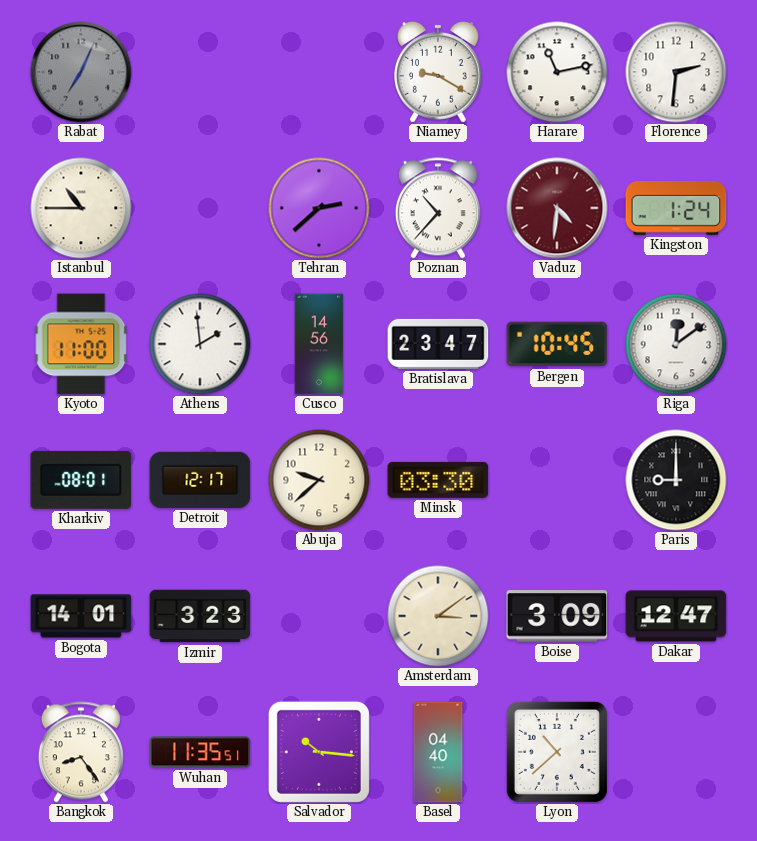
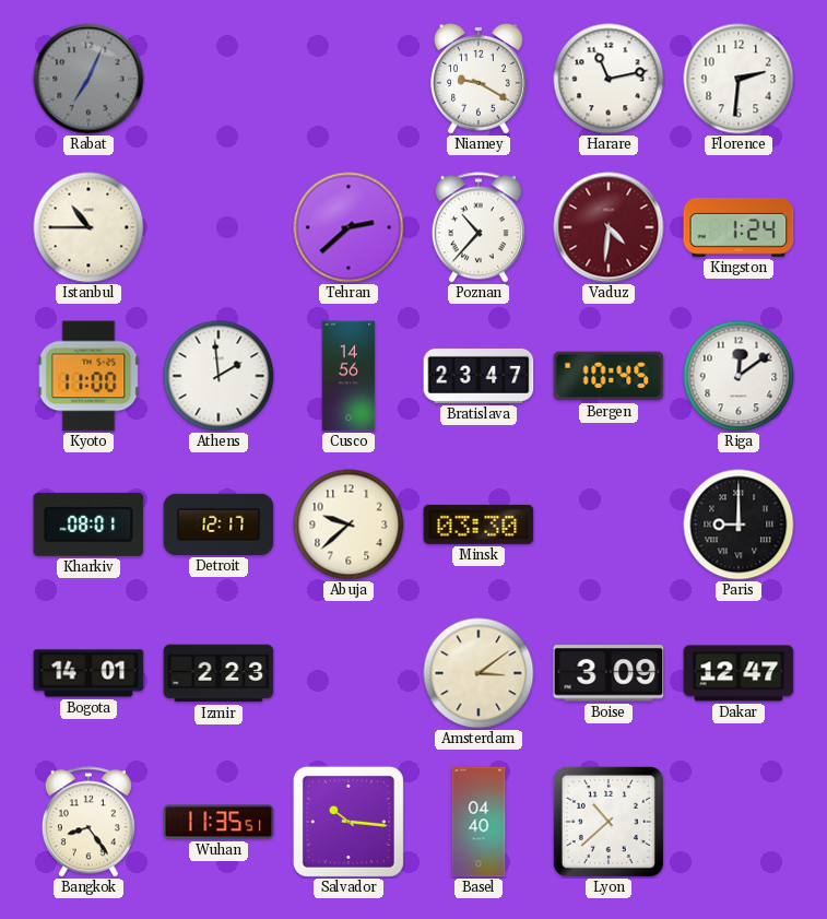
Izmir: 3:23 -> 2:23
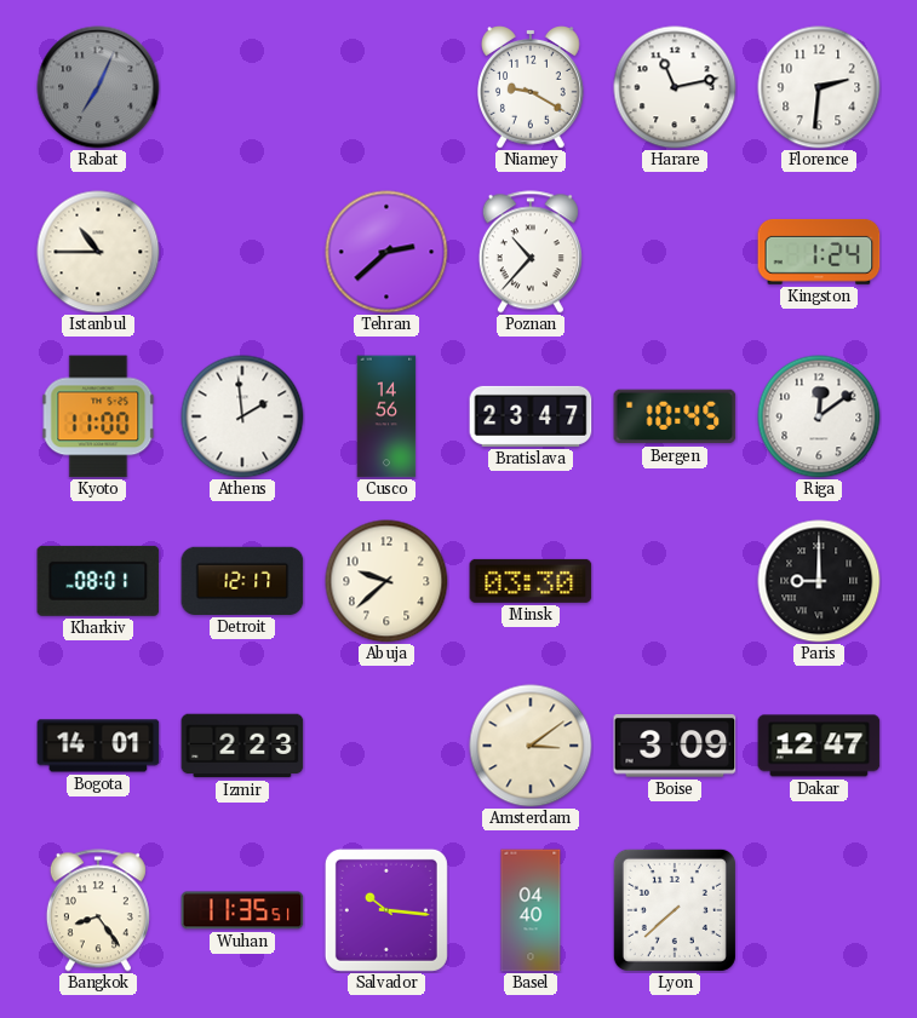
Vaduz: 4:31 -> none
Lyon: 10:38 -> 7:38
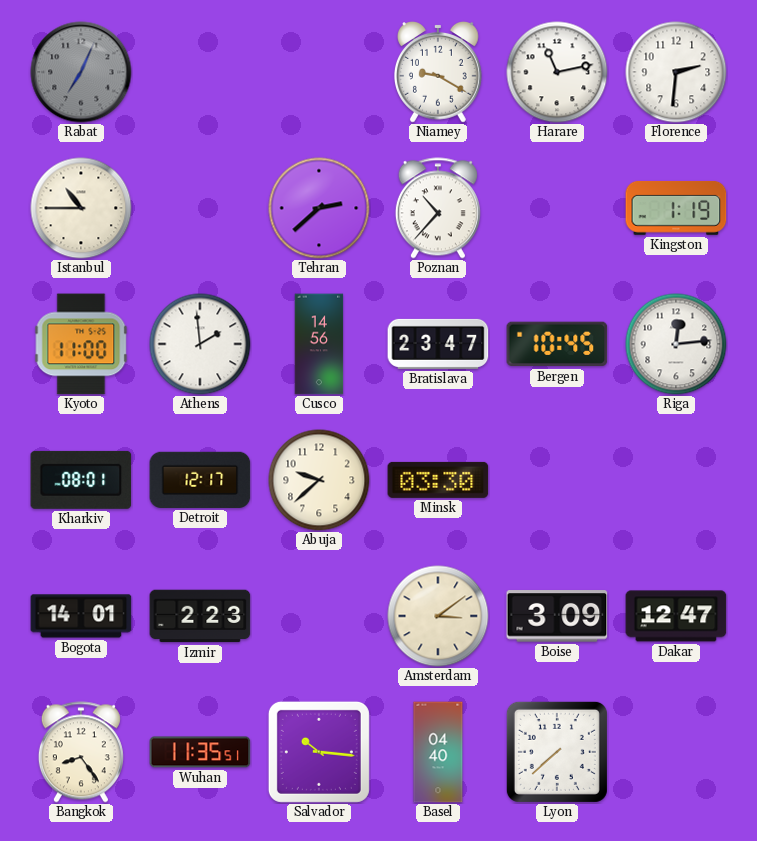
Kingston: 1:24 -> 1:19
Riga: 12:09 -> 12:14
Paris: 9:00 -> none
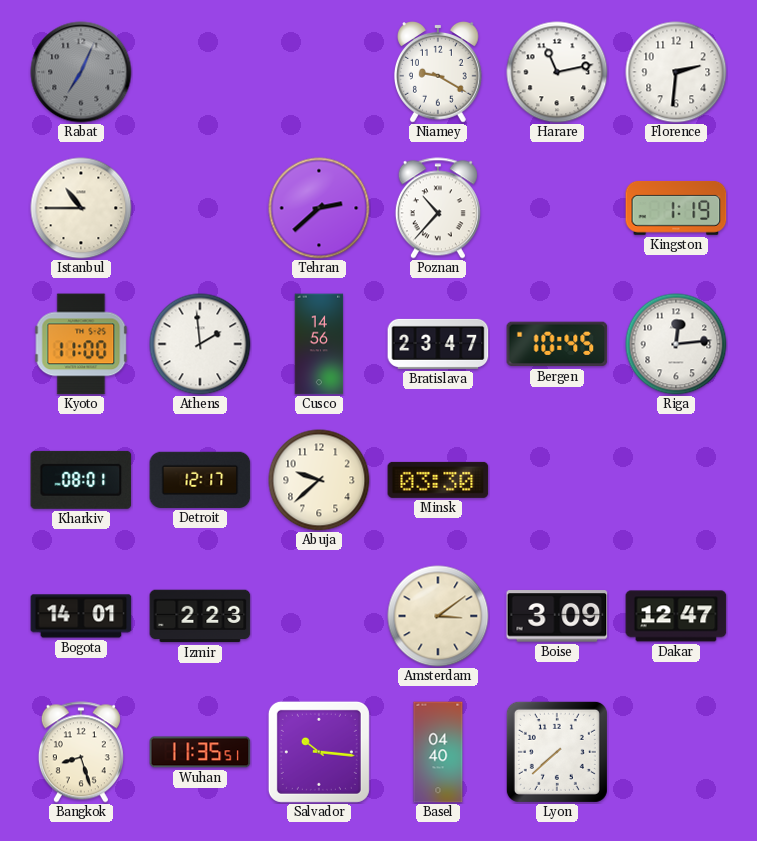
Bangkok: 8:24 -> 8:27
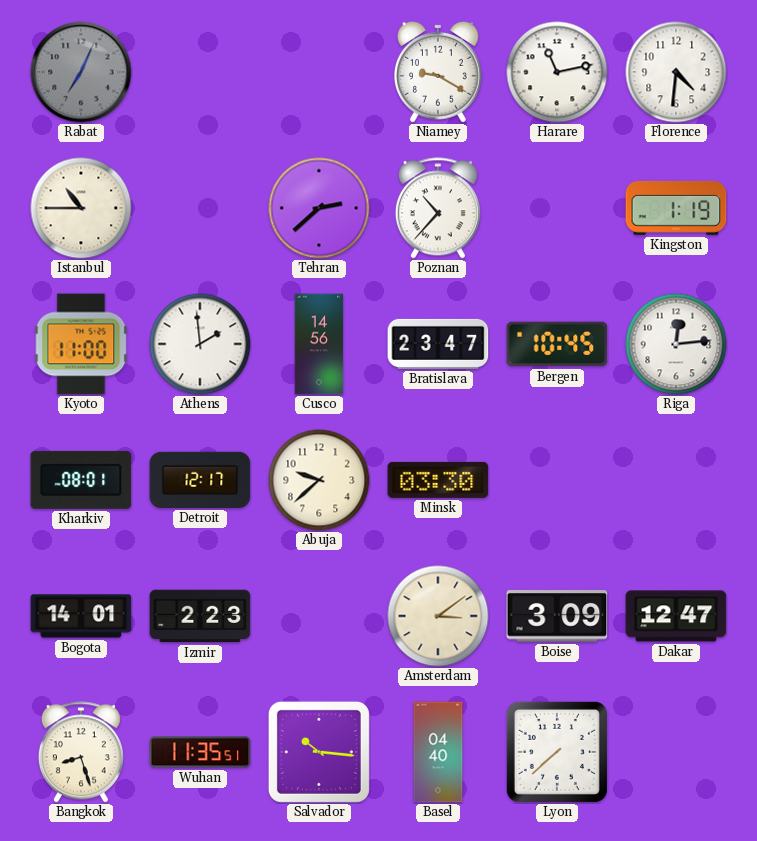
Florence: 2:31 -> 4:31
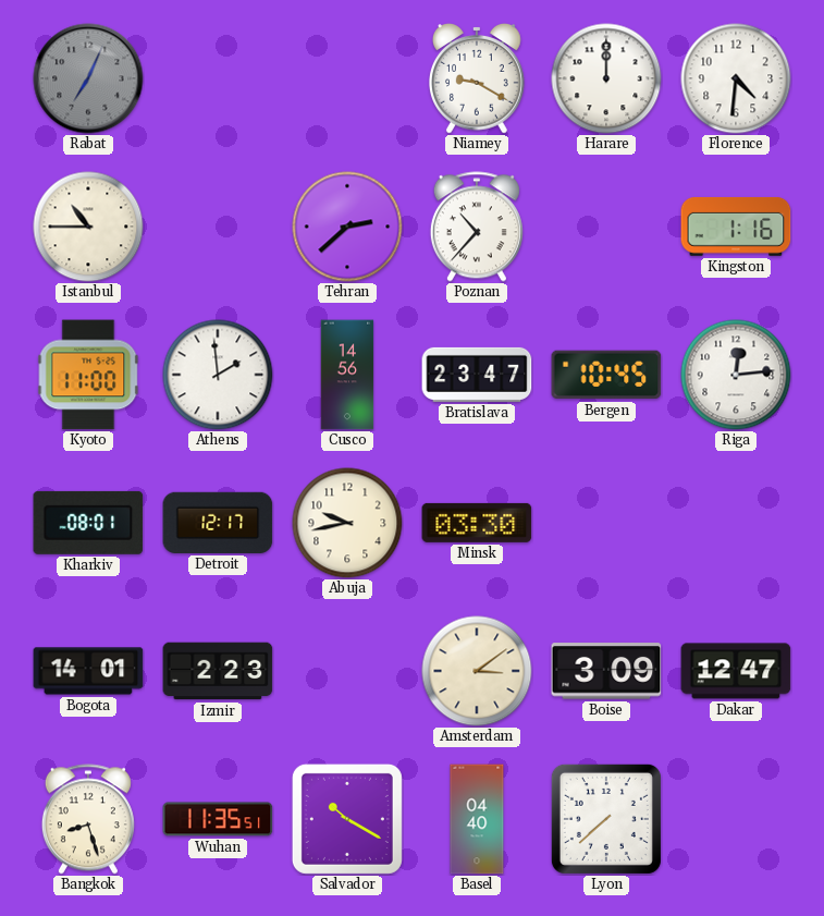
Harare: 11:13 -> 12:00
Kingston: 1:19 -> 1:16
Abuja: 9:38 -> 9:43
Salvador: 10:16 -> 10:20
